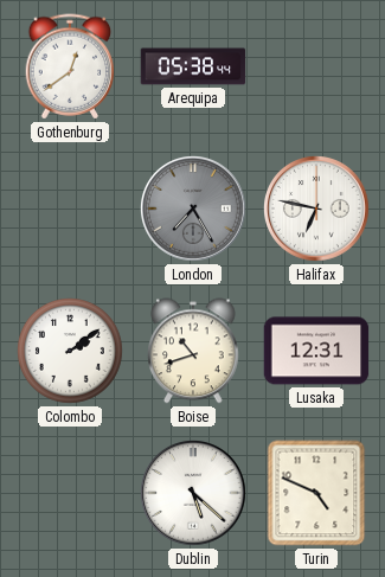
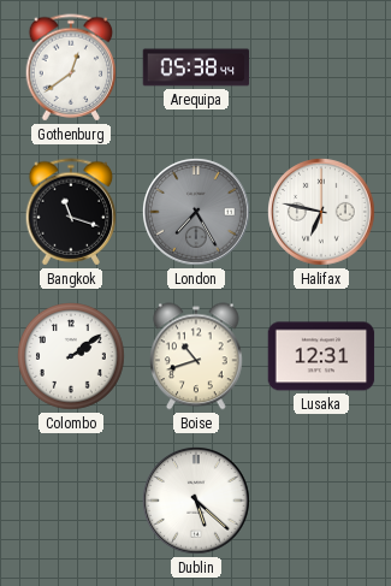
Bangkok: none -> 11:18
Turin: 4:49 -> none
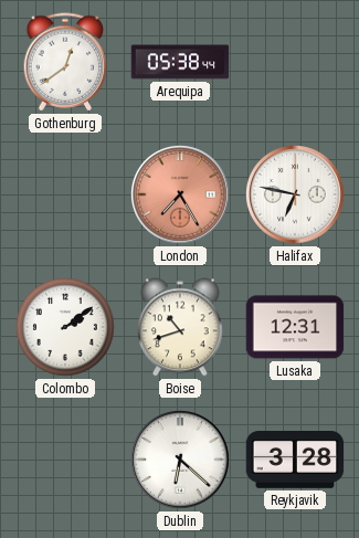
Bangkok: 11:18 -> none
London dial: grey -> salmon
Dublin: 5:22 -> 6:22
Reykjavik: none -> 3:28
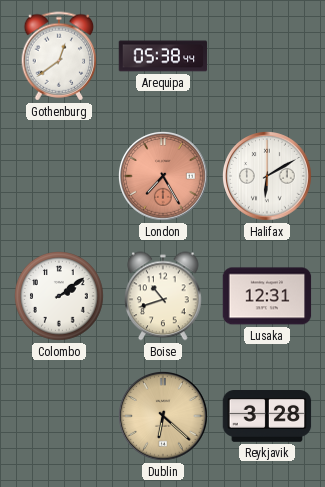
Halifax: 6:47 -> 6:10
Dublin dial: white -> champagne
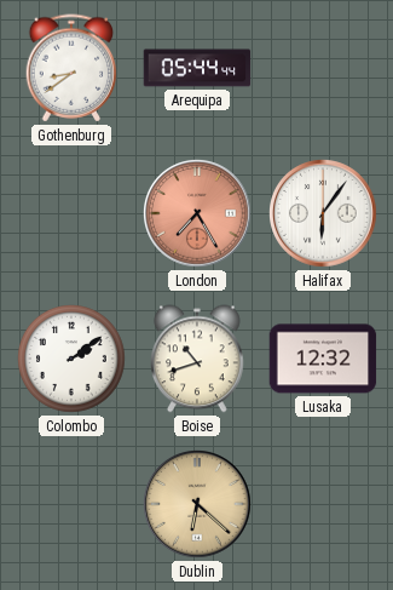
Gothenburg: 12:39 -> 8:39
Arequipa: 05:38 -> 05:44
Halifax: 6:10 -> 6:06
Lusaka: 12:31 -> 12:32
Reykjavik: 3:28 -> none
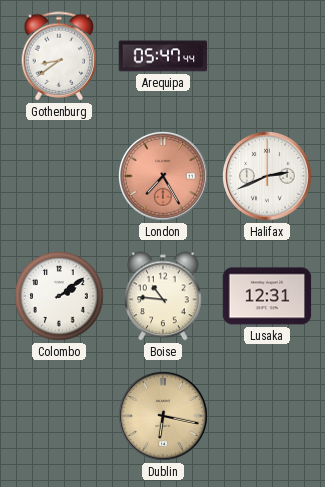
Arequipa: 05:44 -> 05:47
Halifax: 6:06 -> 2:41
Boise: 10:42 -> 10:46
Lusaka: 12:32 -> 12:31
Dublin: 6:22 -> 6:17
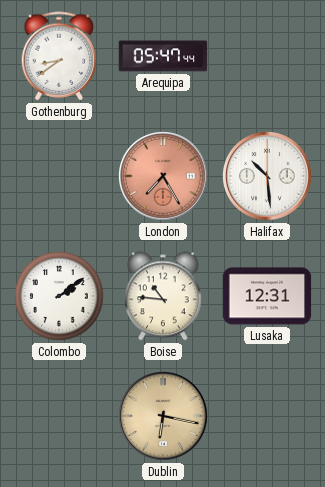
Halifax: 2:41 -> 10:29
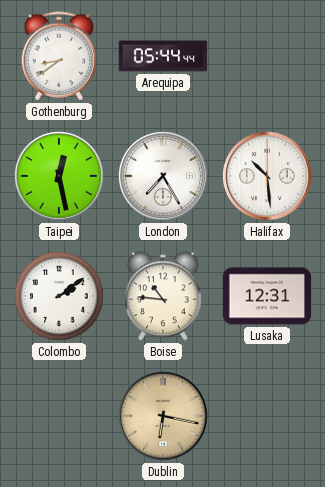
Arequipa: 05:47 -> 05:44
Taipei: none -> 12:28
London dial: salmon -> white
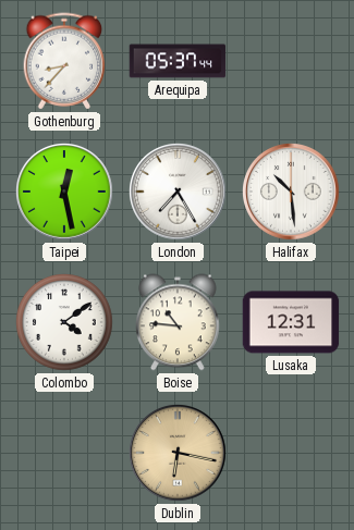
Gothenburg: 8:39 -> 8:37
Arequipa: 05:44 -> 05:37
Colombo: 2:09 -> 4:09
